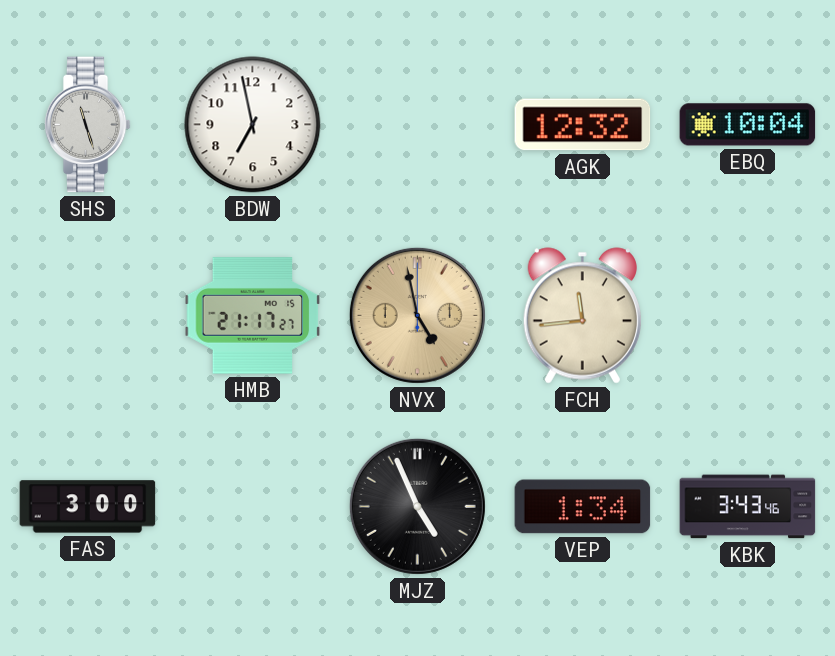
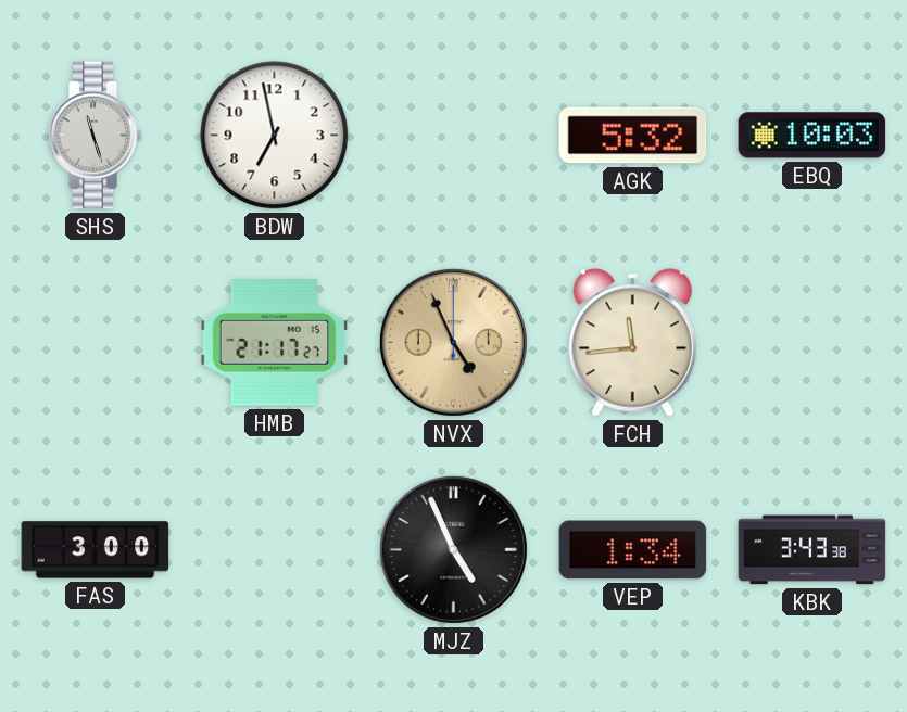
AGK: 12:32 -> 5:32
EBQ: 10:04 -> 10:03
NVX: 4:58 -> 4:56
KBK: 3:43:46 -> 3:43:38
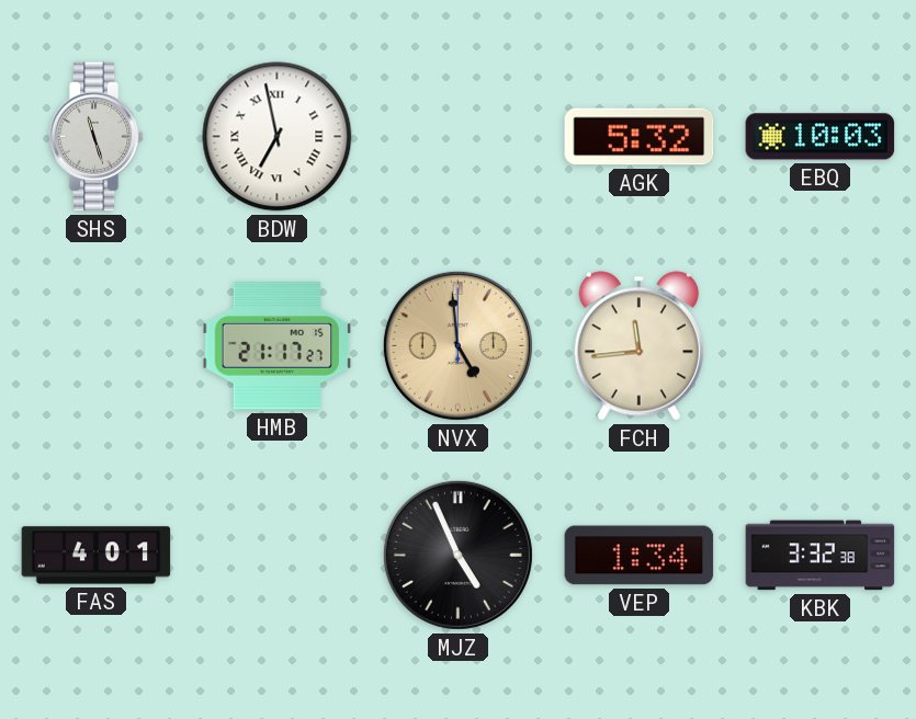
BDW numerals: Arabic -> Roman
NVX: 4:56 -> 4:59
FAS: 3:00 -> 4:01
KBK: 3:43 -> 3:32
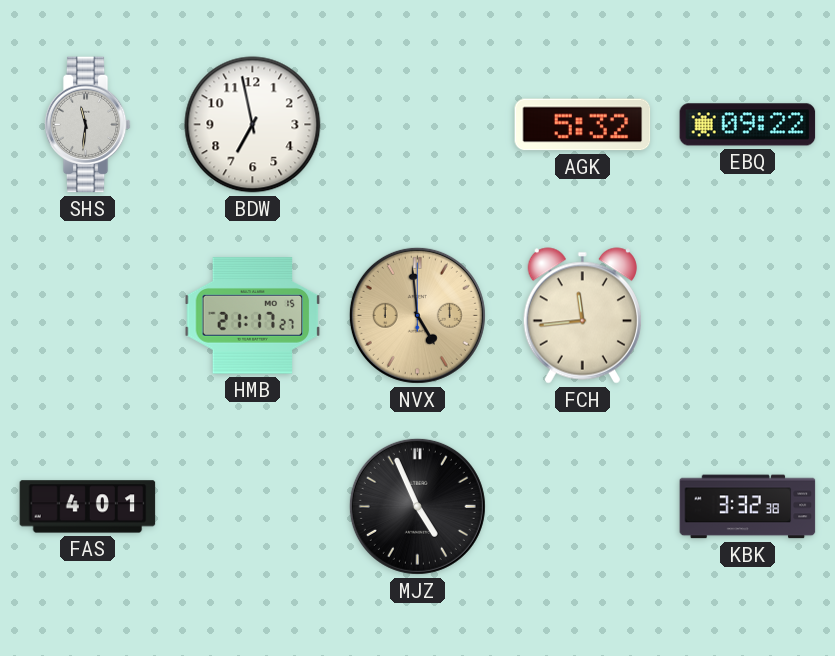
SHS: 11:27 -> 11:31
BDW numerals: Roman -> Arabic
EBQ: 10:03 -> 09:22
VEP: 1:34 -> none
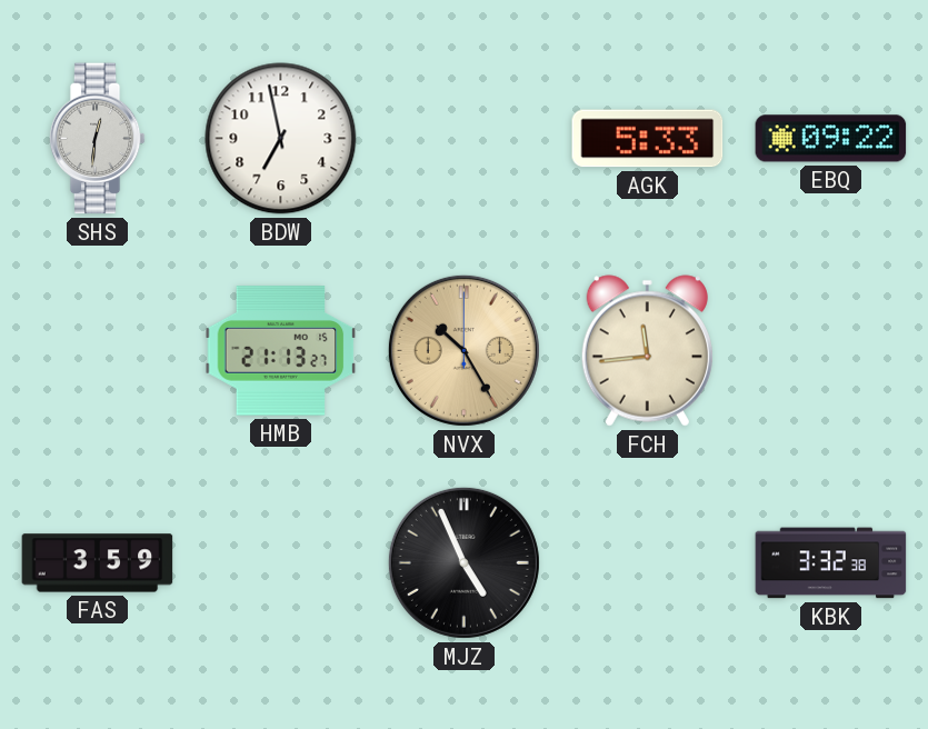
SHS: 11:31 -> 12:31
AGK: 5:32 -> 5:33
HMB: 21:17 -> 21:13
NVX: 4:59 -> 10:25
FAS: 4:01 -> 3:59
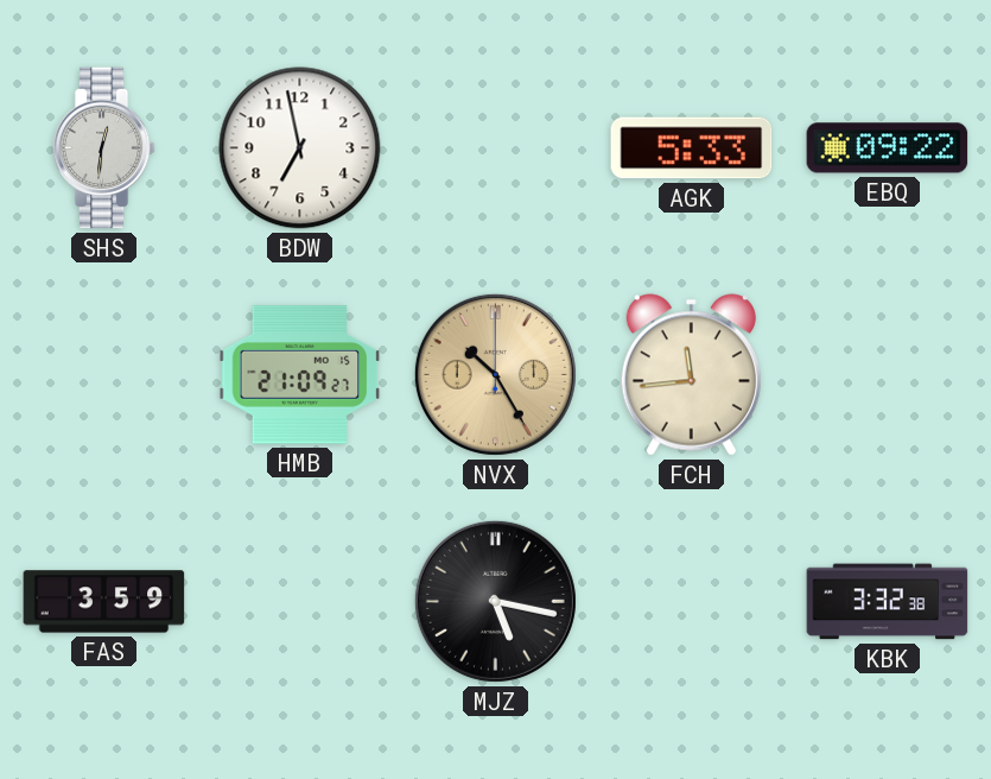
HMB: 21:13 -> 21:09
MJZ: 4:56 -> 5:17
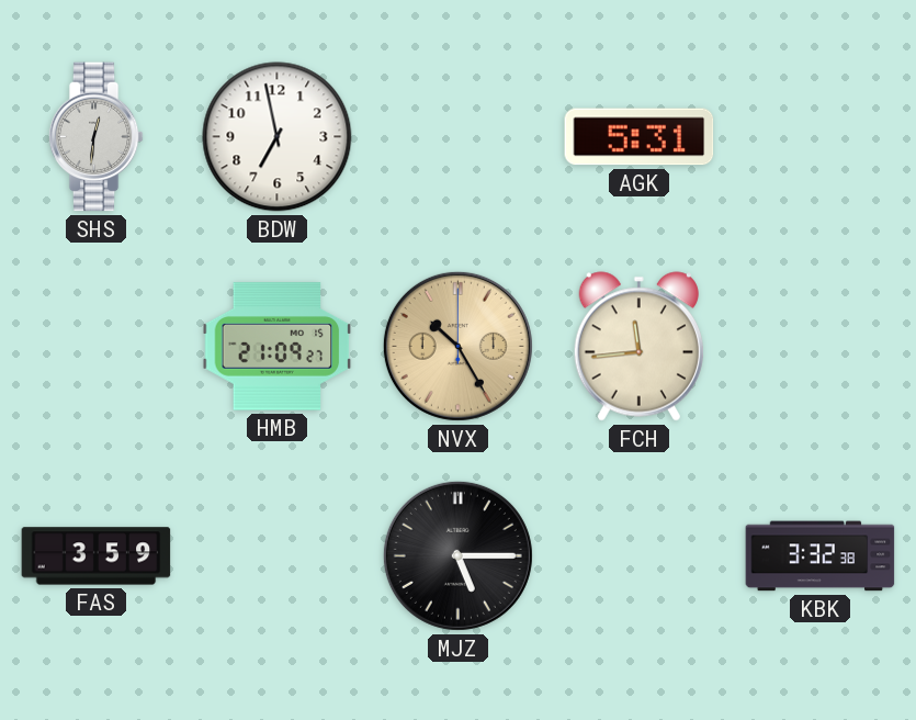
AGK: 5:33 -> 5:31
EBQ: 09:22 -> none
MJZ: 5:17 -> 5:15
